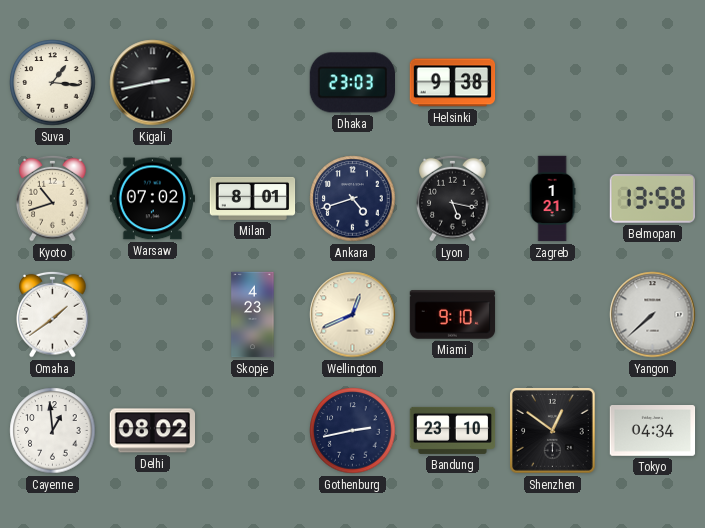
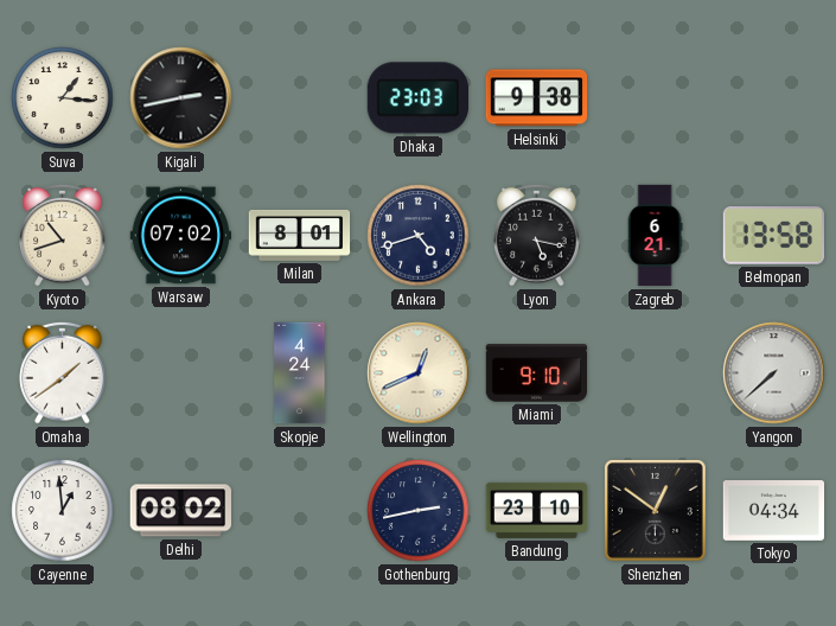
Zagreb: 1:21 -> 6:21
Skopje: 4:23 -> 4:24
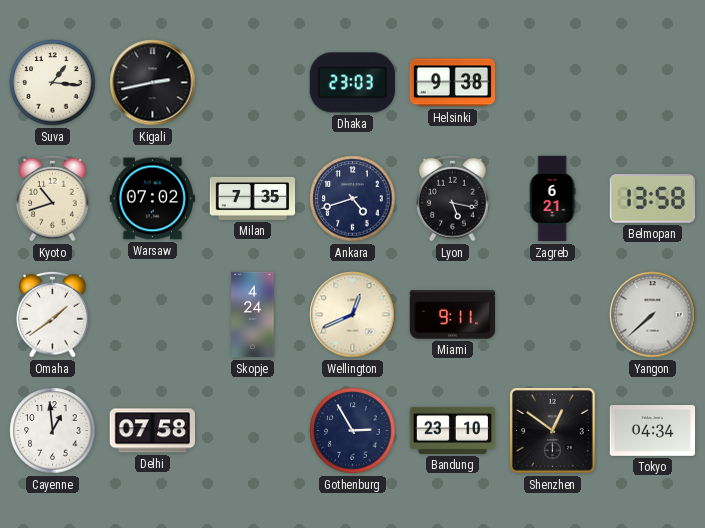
Milan: 8:01 -> 7:35
Miami: 9:10 -> 9:11
Delhi: 08:02 -> 07:58
Gothenburg: 2:43 -> 2:55
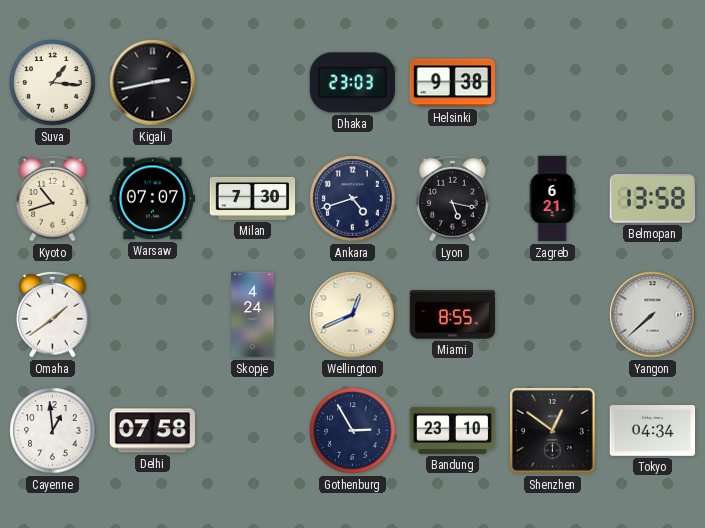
Warsaw: 07:02 -> 07:07
Milan: 7:35 -> 7:30
Miami: 9:11 -> 8:55
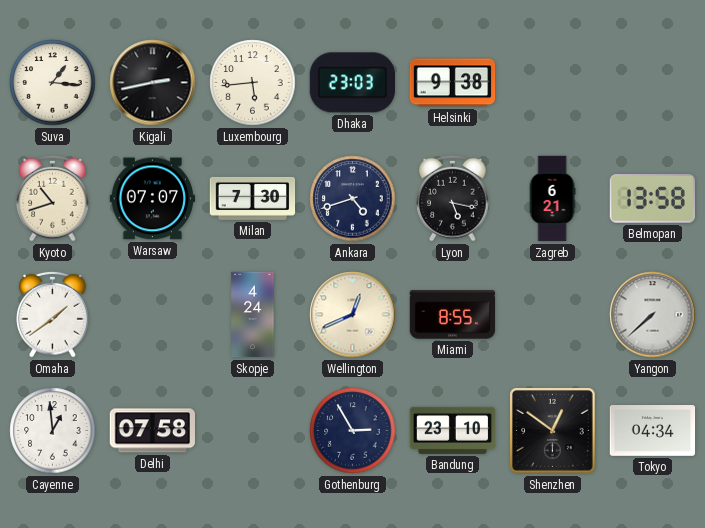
Luxembourg: none -> 5:44
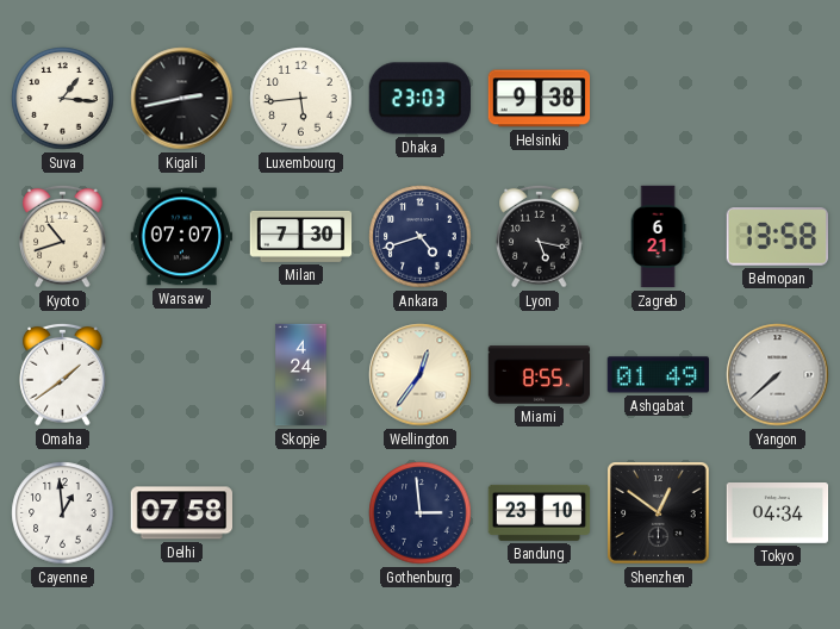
Wellington: 12:41 -> 12:36
Ashgabat: none -> 01:49
Gothenburg: 2:55 -> 2:59
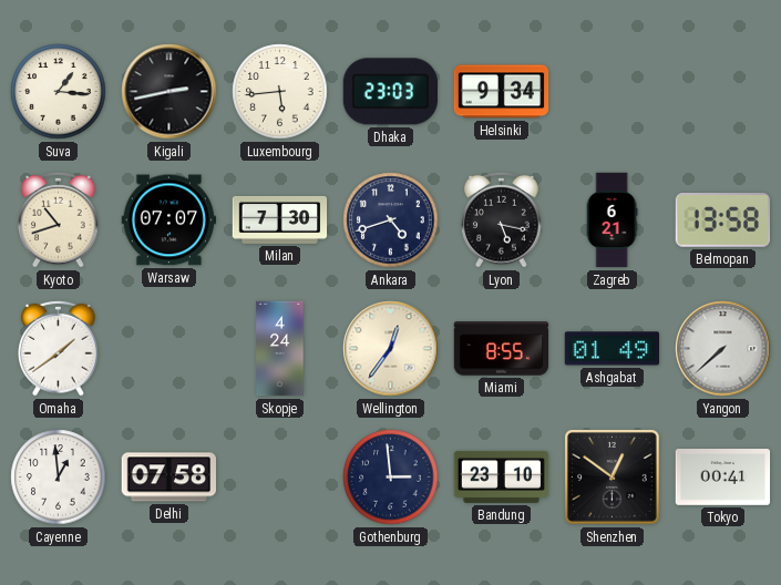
Helsinki: 9:38 -> 9:34
Tokyo: 04:34 -> 00:41
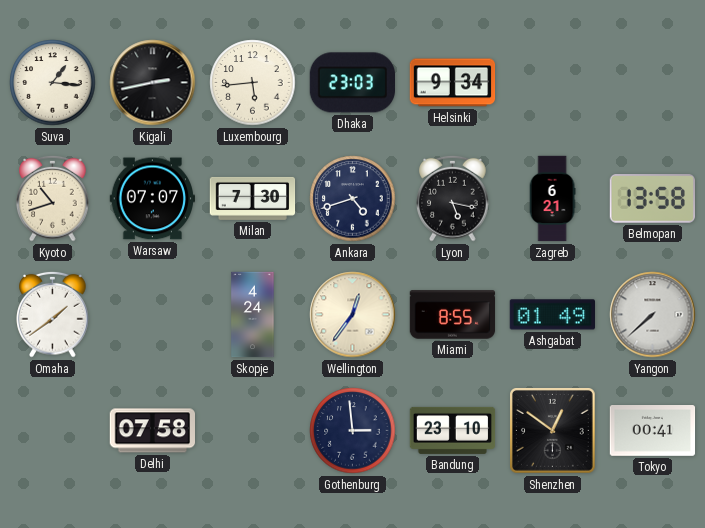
Cayenne: 12:59 -> none
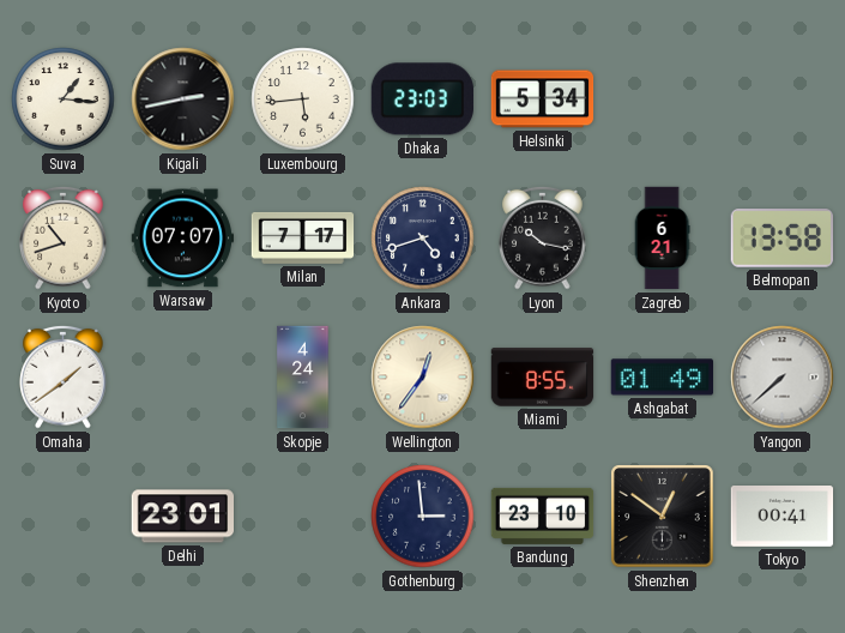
Helsinki: 9:34 -> 5:34
Milan: 7:30 -> 7:17
Lyon: 5:17 -> 10:17
Delhi: 07:58 -> 23:01
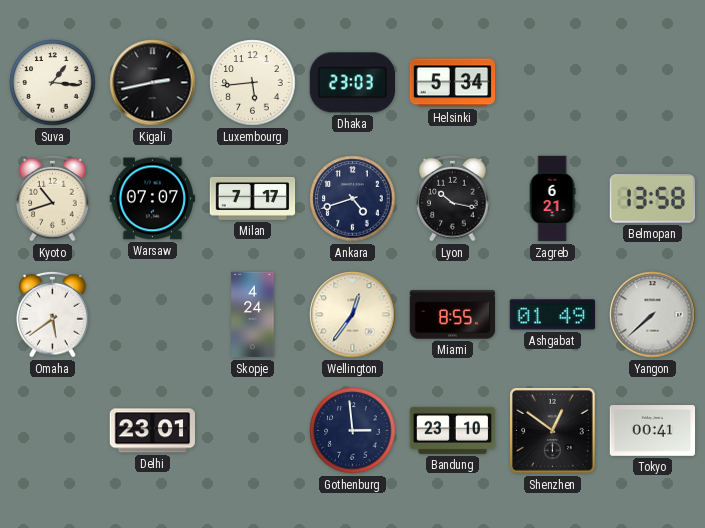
Omaha: 1:39 -> 5:39
